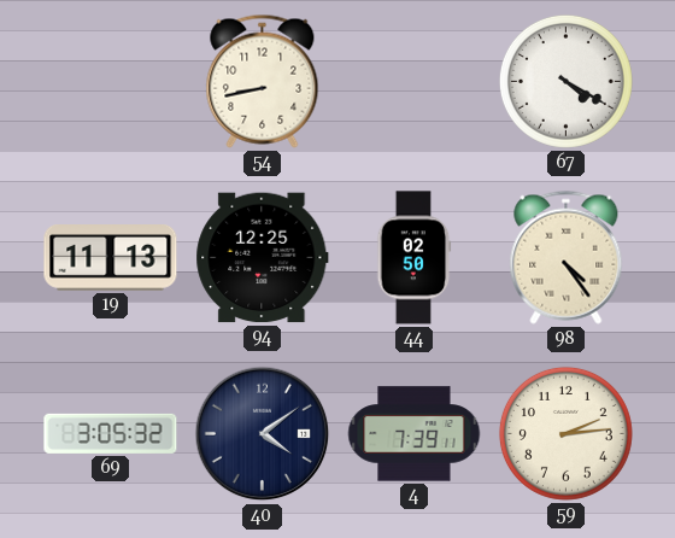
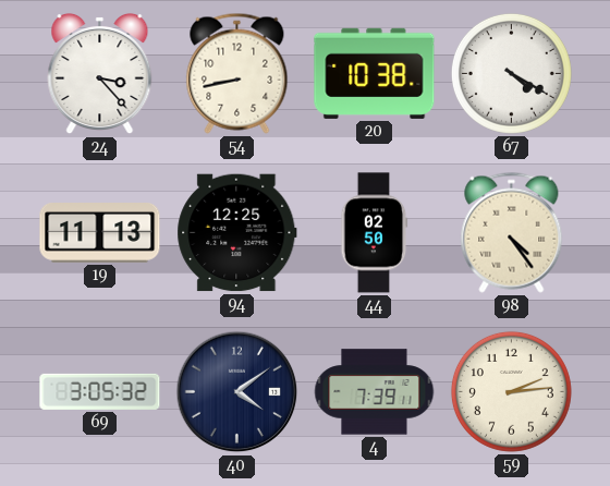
24: none -> 3:23
20: none -> 10:38
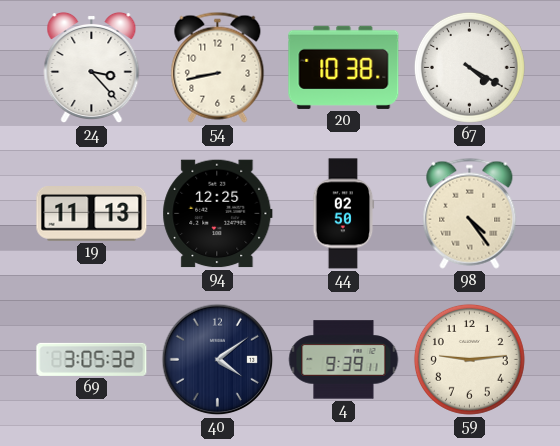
4: 7:39 -> 9:39
59: 2:14 -> 9:14
